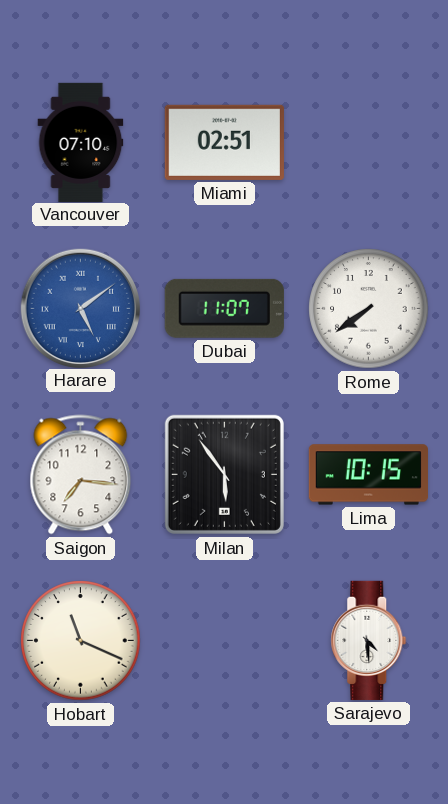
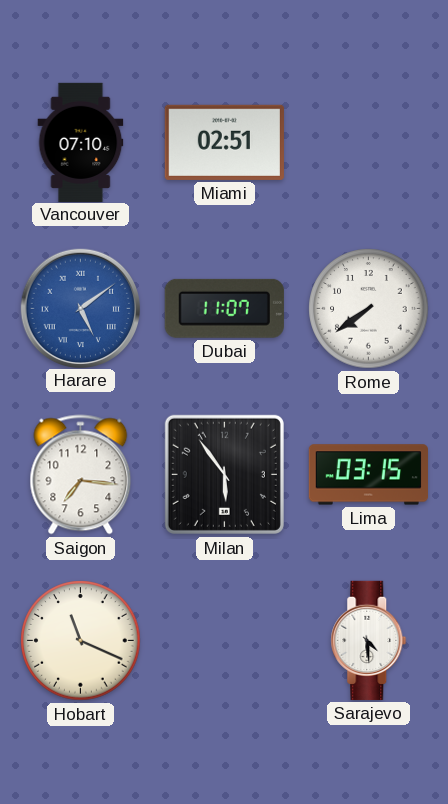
Lima: 10:15 -> 03:15
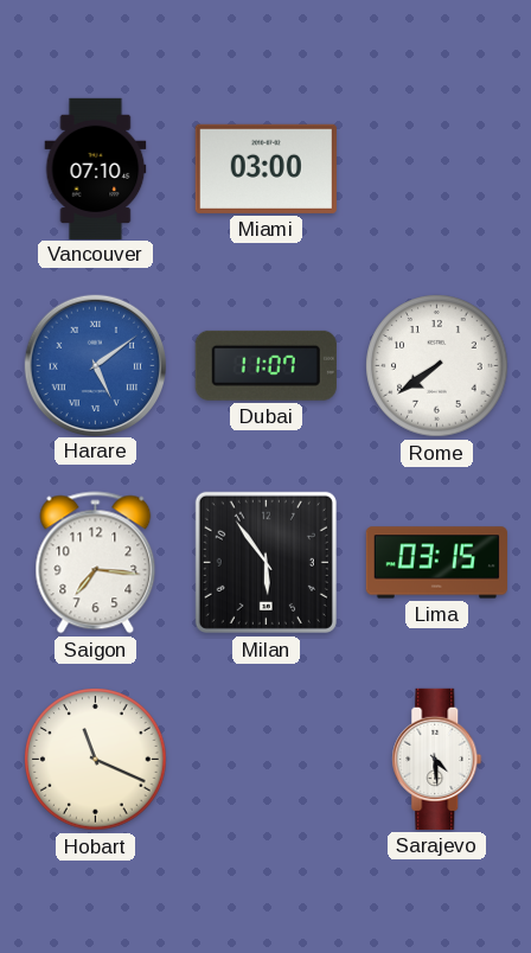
Miami: 02:51 -> 03:00
